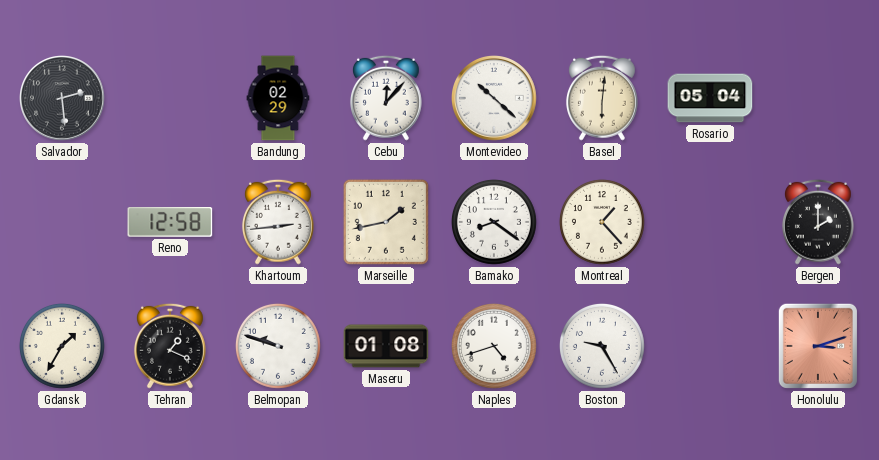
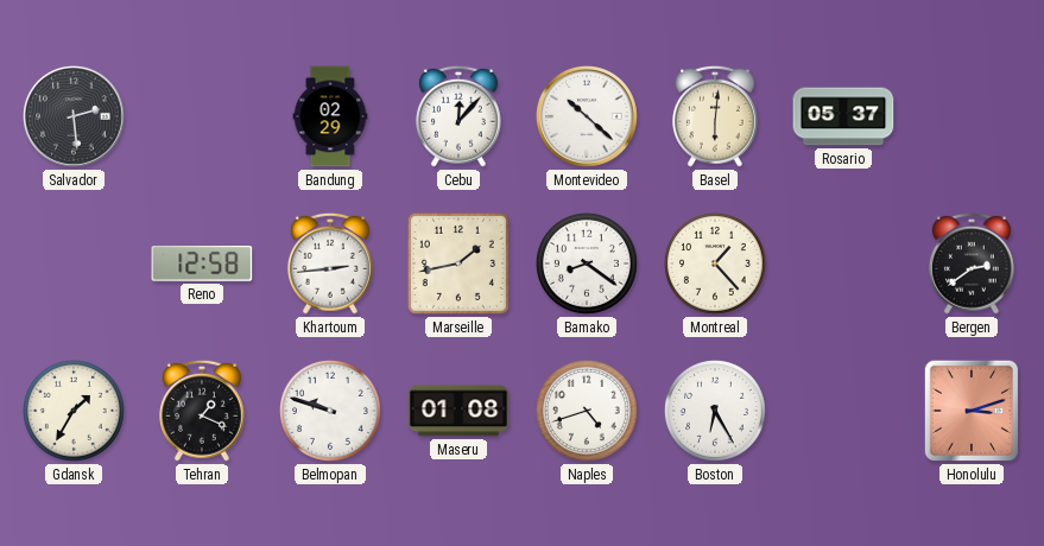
Rosario: 05:04 -> 05:37
Bergen: 2:00 -> 2:39
Boston: 9:25 -> 6:25
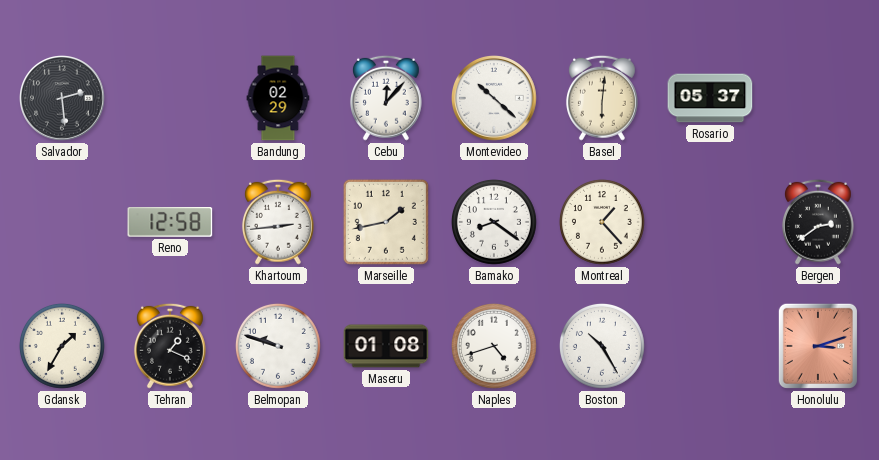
Boston: 6:25 -> 10:25
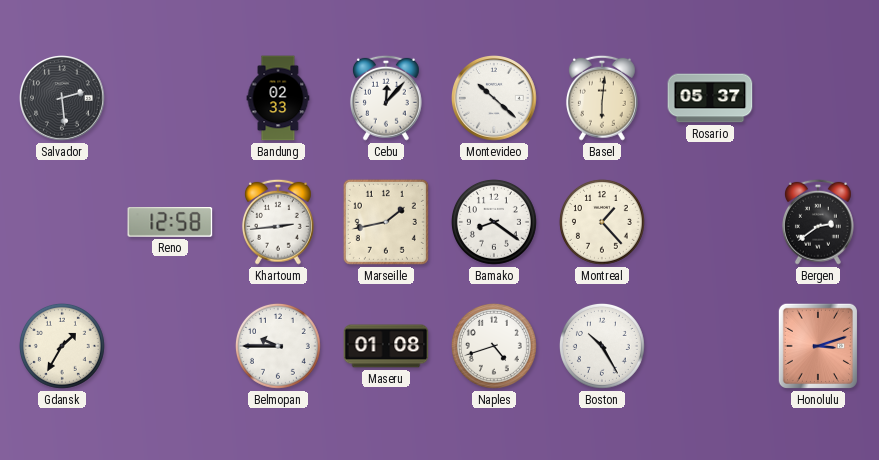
Bandung: 02:29 -> 02:33
Tehran: 1:19 -> none
Belmopan: 9:48 -> 9:45
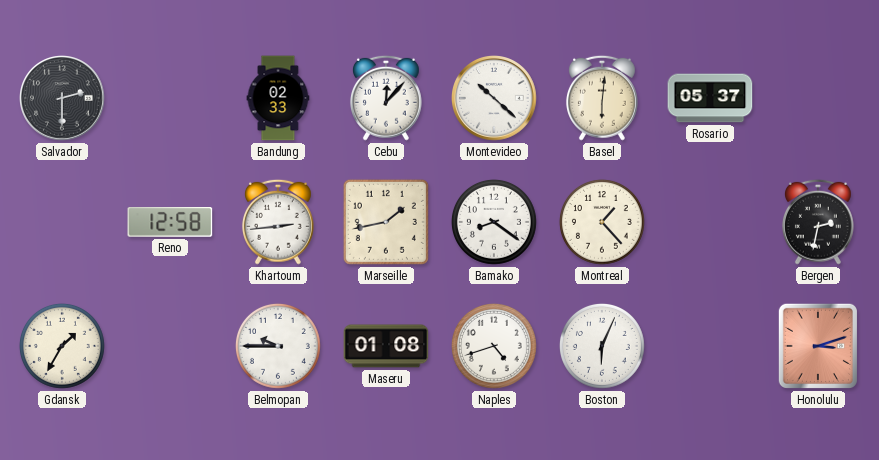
Salvador: 2:29 -> 2:30
Bergen: 2:39 -> 2:32
Boston: 10:25 -> 6:04
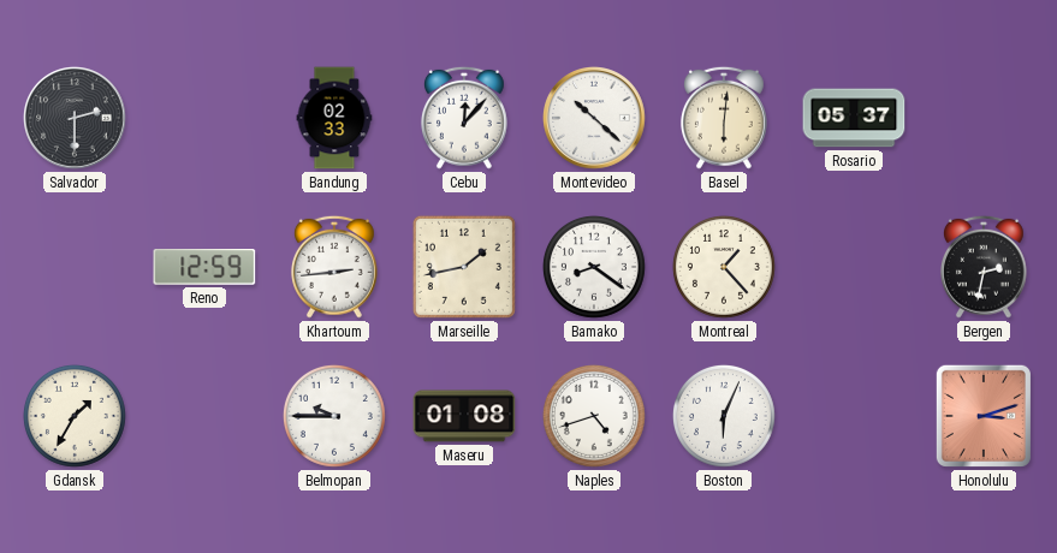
Reno: 12:58 -> 12:59
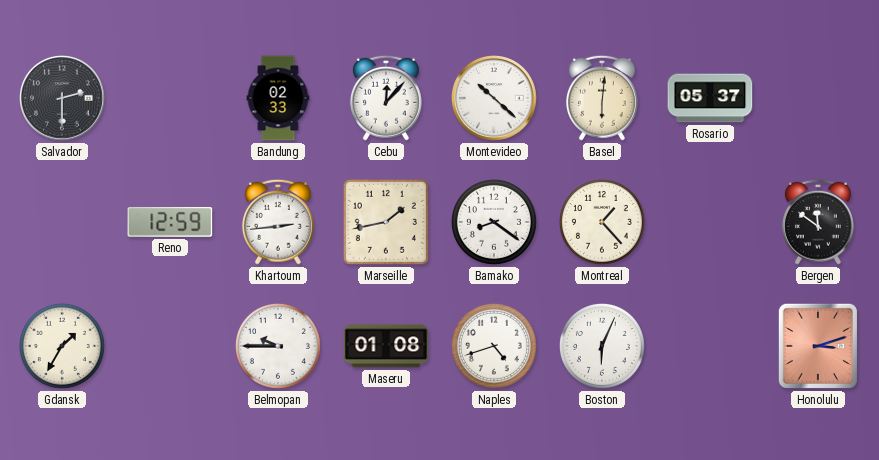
Bergen: 2:32 -> 11:51
